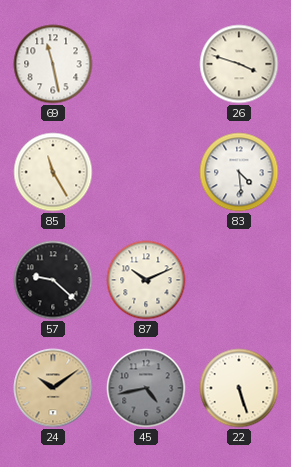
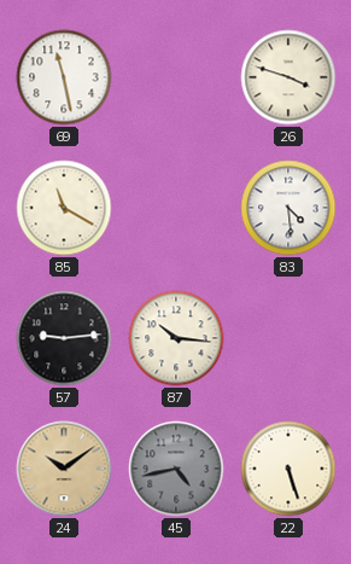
85: 11:25 -> 11:20
57: 9:22 -> 9:14
87: 10:11 -> 10:16
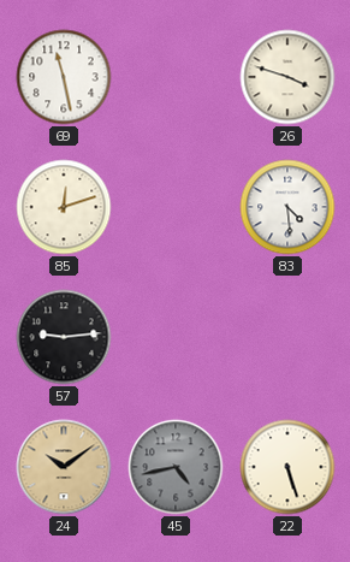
85: 11:20 -> 12:12
87: 10:16 -> none
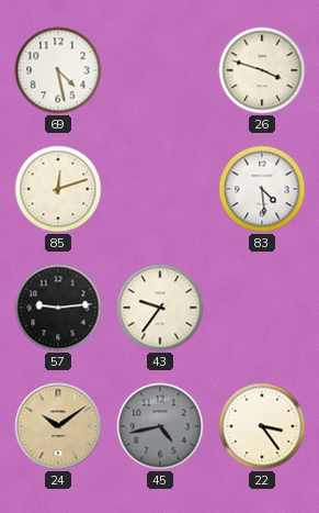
69: 11:28 -> 4:28
43: none -> 9:36
22: 5:27 -> 3:24
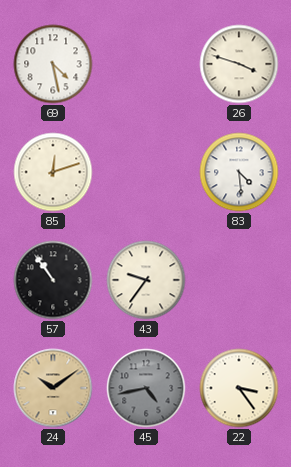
57: 9:14 -> 10:54
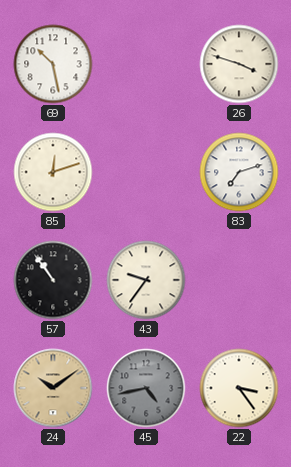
69: 4:28 -> 10:28
83: 4:29 -> 7:12
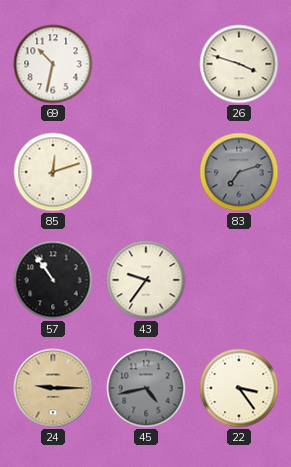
69: 10:28 -> 10:32
83 dial: white -> grey
24: 10:09 -> 9:15
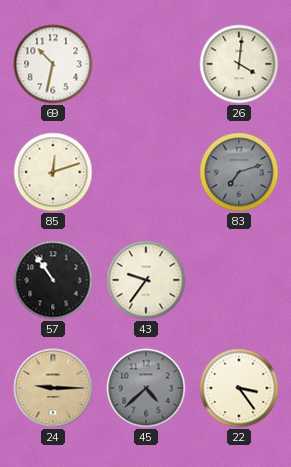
26: 3:48 -> 4:01
45: 4:43 -> 4:38
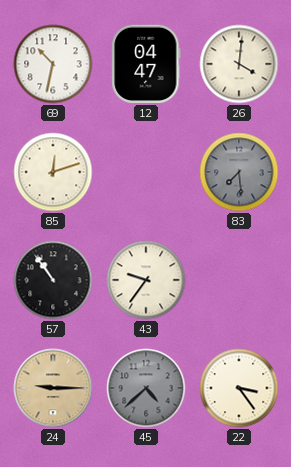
12: none -> 04:47
83: 7:12 -> 7:29
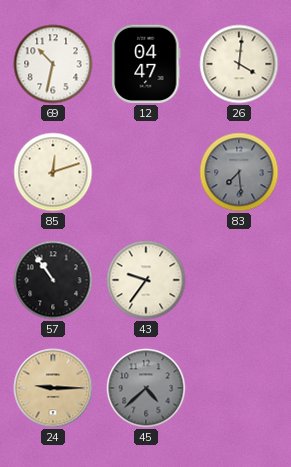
22: 3:24 -> none
